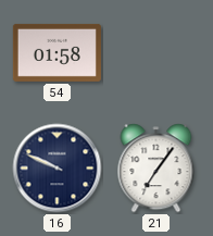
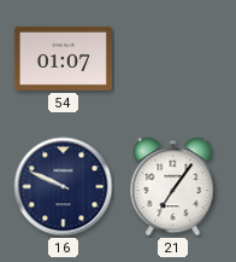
54: 01:58 -> 01:07
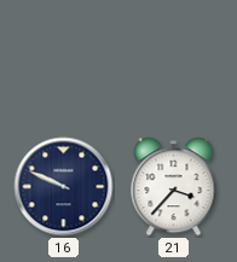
54: 01:07 -> none
21: 7:06 -> 3:37
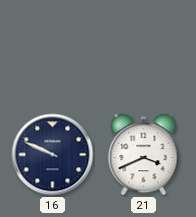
21: 3:37 -> 3:41
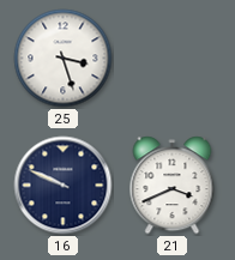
25: none -> 3:27
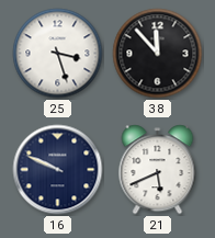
38: none -> 11:53
21: 3:41 -> 5:41
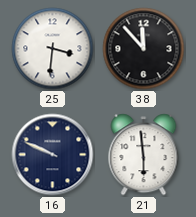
25: 3:27 -> 3:31
21: 5:41 -> 5:59
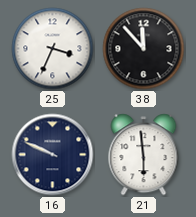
25: 3:31 -> 3:34
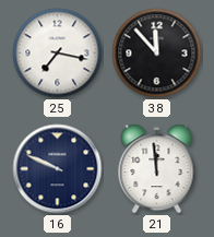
25: 3:34 -> 7:17
21: 5:59 -> 11:59
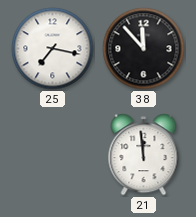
16: 9:49 -> none
